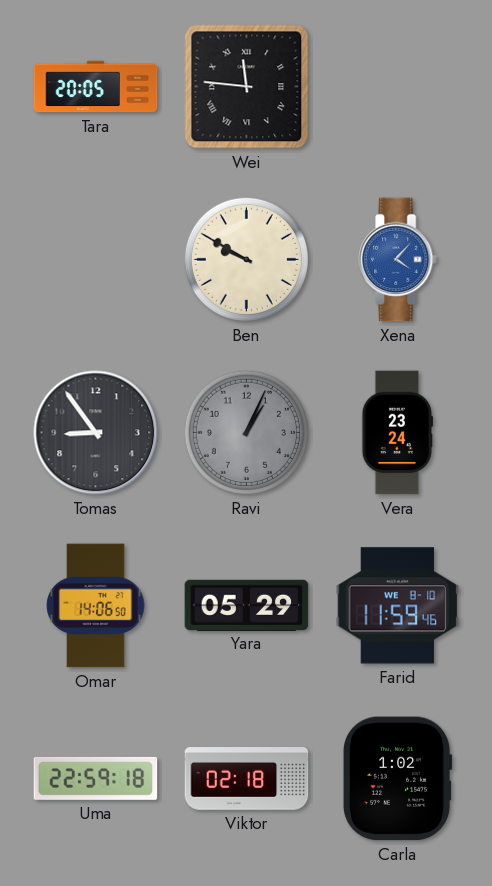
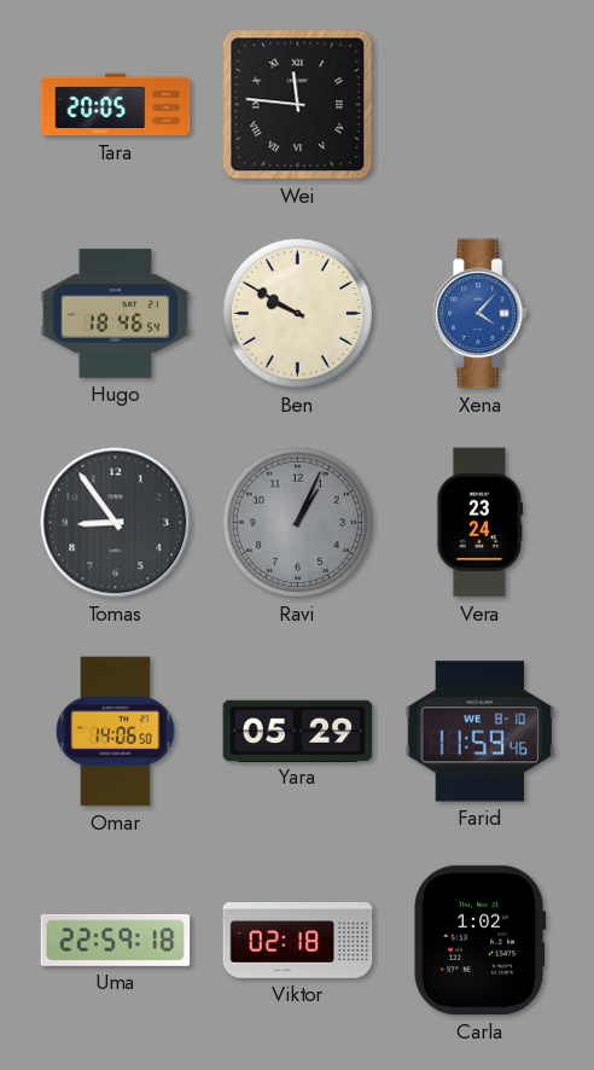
Hugo: none -> 18:46
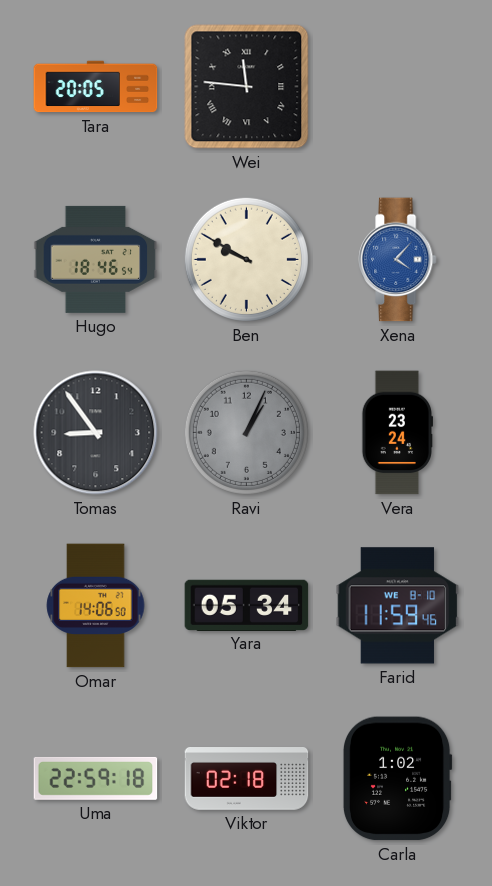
Yara: 05:29 -> 05:34
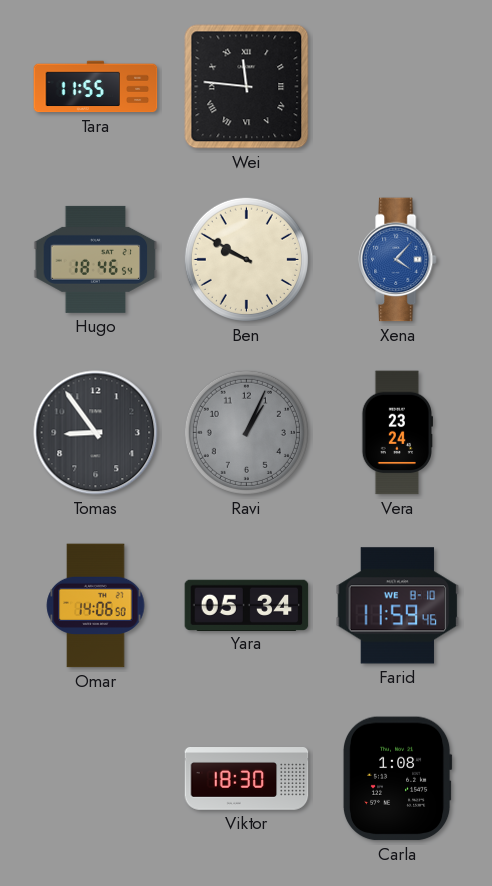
Tara: 20:05 -> 11:55
Uma: 22:59 -> none
Viktor: 02:18 -> 18:30
Carla: 1:02 -> 1:08
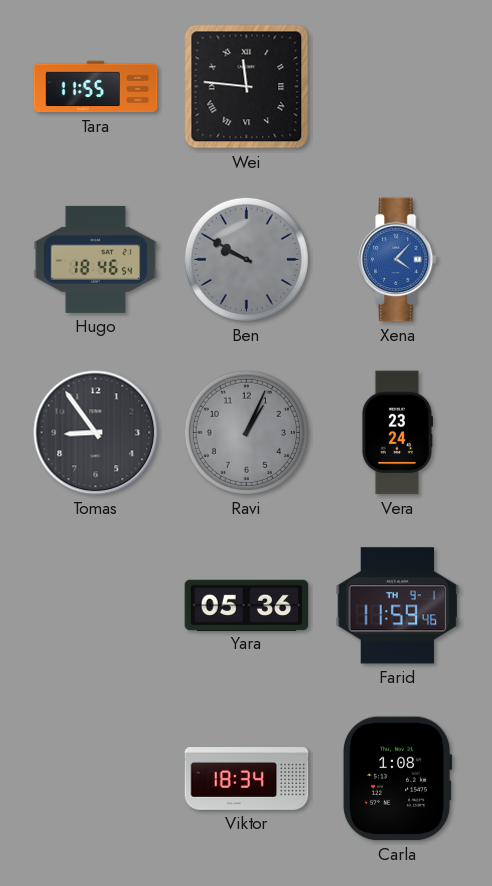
Ben dial: cream -> grey
Omar: 14:06 -> none
Yara: 05:34 -> 05:36
Farid date: WE 8-10 -> TH 9-1
Viktor: 18:30 -> 18:34
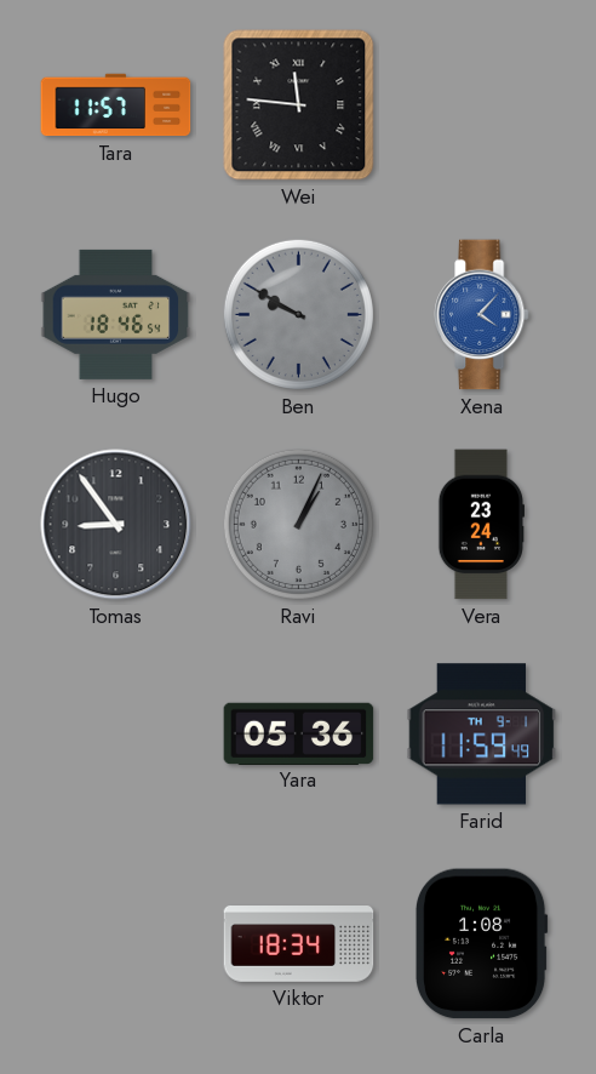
Tara: 11:55 -> 11:57
Farid: 11:59:46 -> 11:59:49
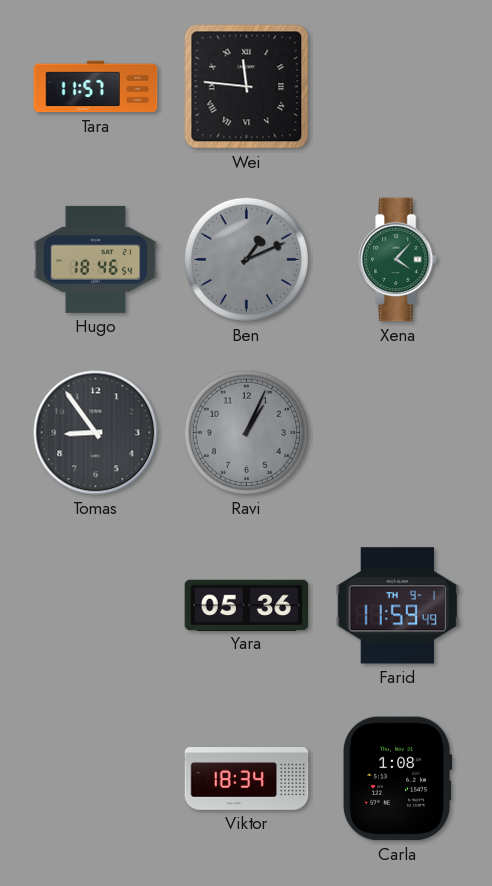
Ben: 9:50 -> 1:11
Xena dial: blue -> green
Vera: 23:24 -> none
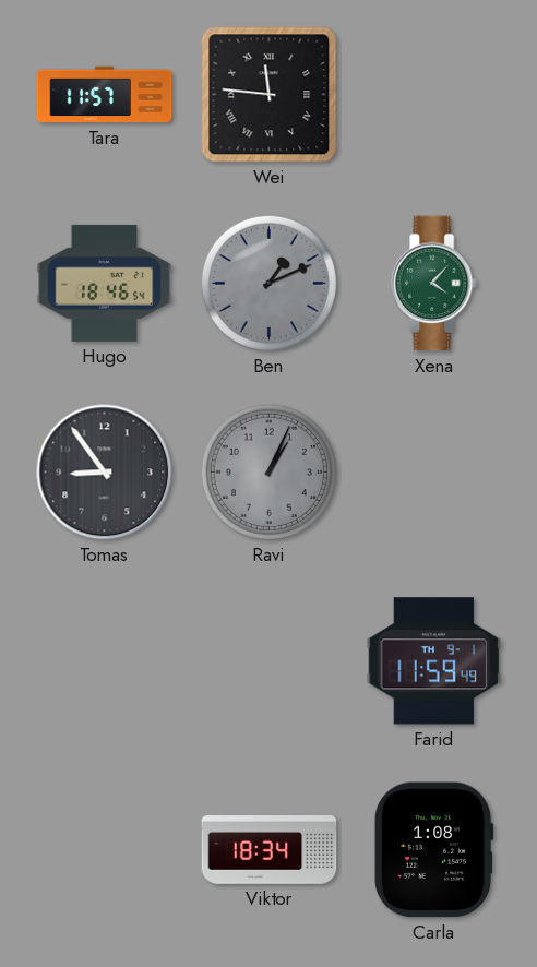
Yara: 05:36 -> none
